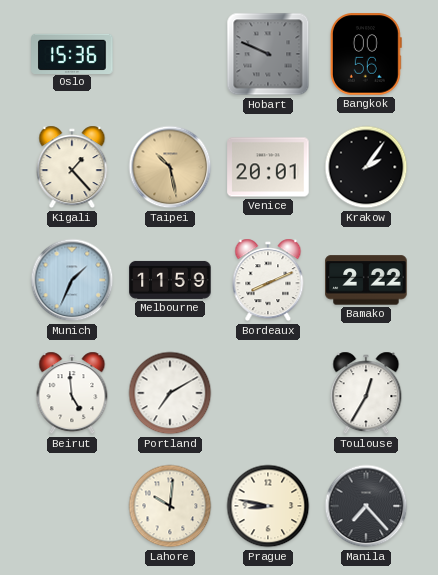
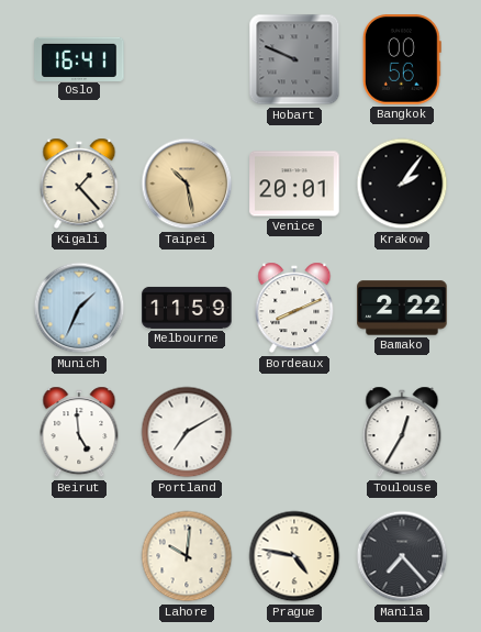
Oslo: 15:36 -> 16:41
Prague: 8:47 -> 4:47
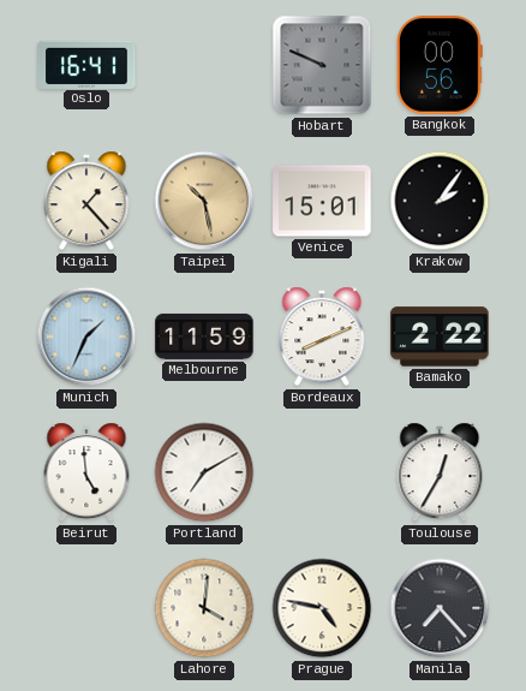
Venice: 20:01 -> 15:01
Lahore: 10:01 -> 4:01
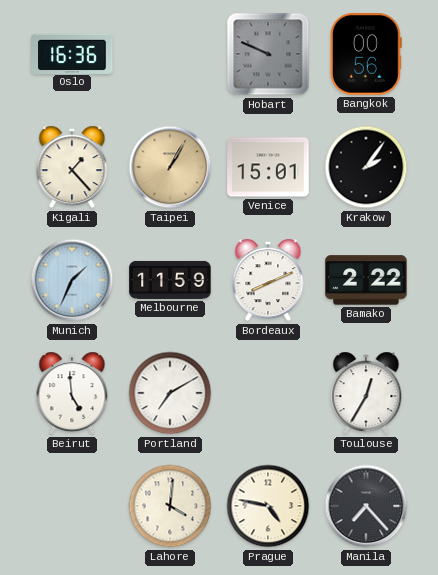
Oslo: 16:41 -> 16:36
Taipei: 10:28 -> 1:05
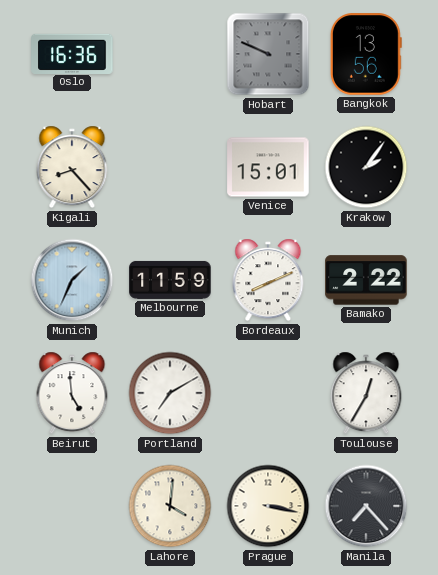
Bangkok: 00:56 -> 13:56
Kigali: 1:23 -> 8:23
Taipei: 1:05 -> none
Prague: 4:47 -> 3:17
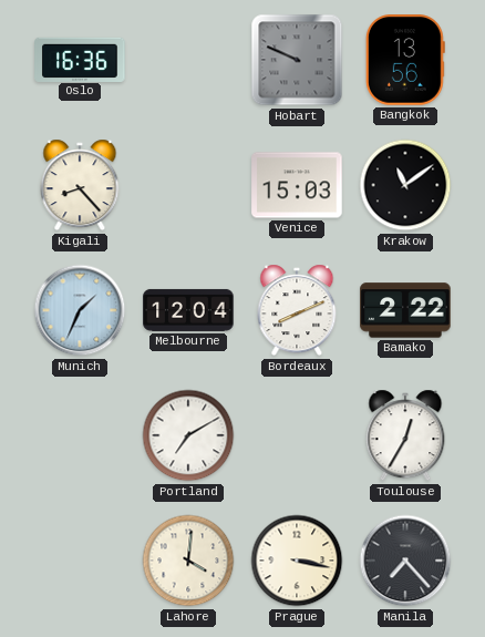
Venice: 15:01 -> 15:03
Krakow: 2:06 -> 11:09
Melbourne: 11:59 -> 12:04
Beirut: 4:59 -> none
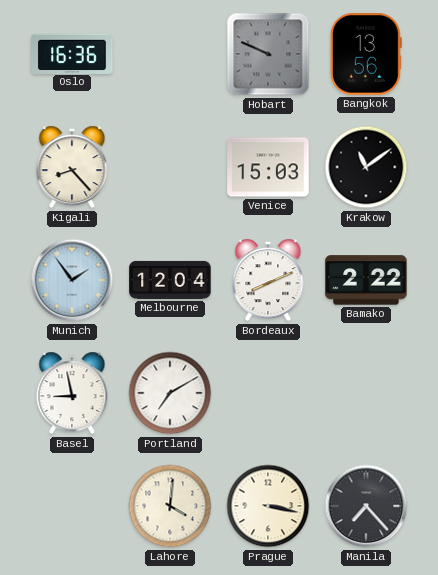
Munich: 1:34 -> 1:54
Basel: none -> 8:58
Toulouse: 12:35 -> none
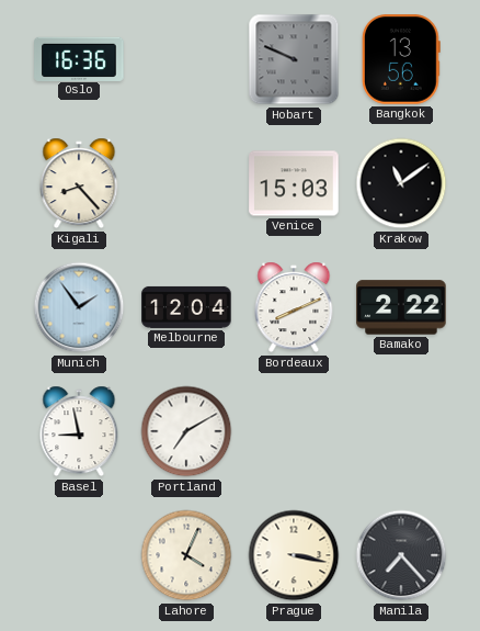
Lahore: 4:01 -> 4:04
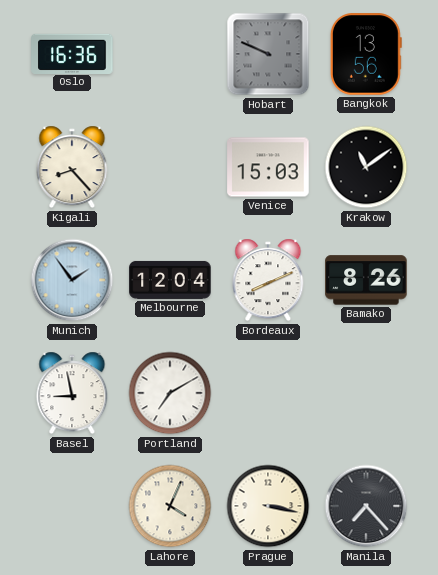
Bamako: 2:22 -> 8:26
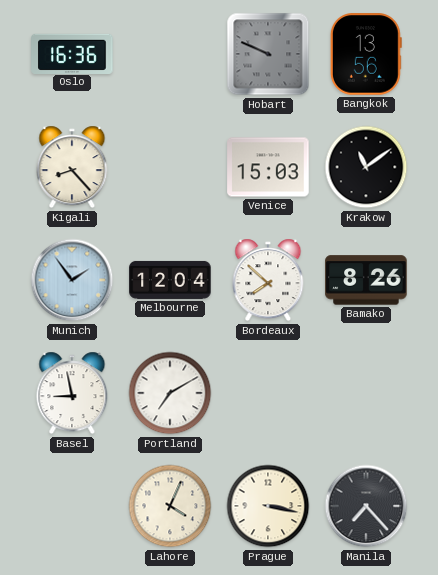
Bordeaux: 8:11 -> 7:52
